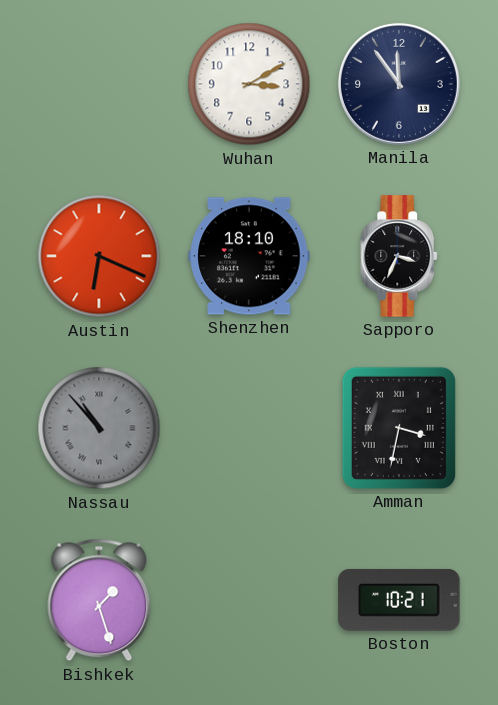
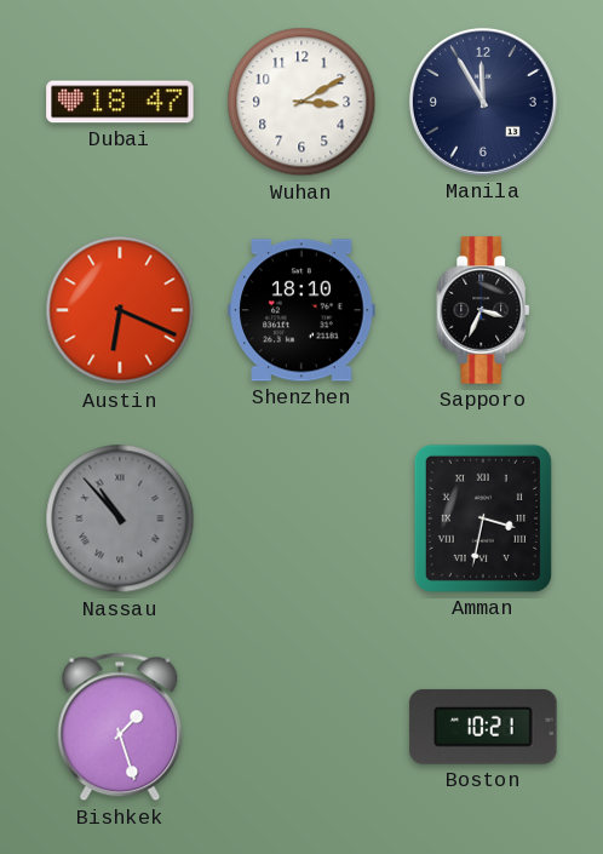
Dubai: none -> 18:47
Manila: 11:54 -> 11:55
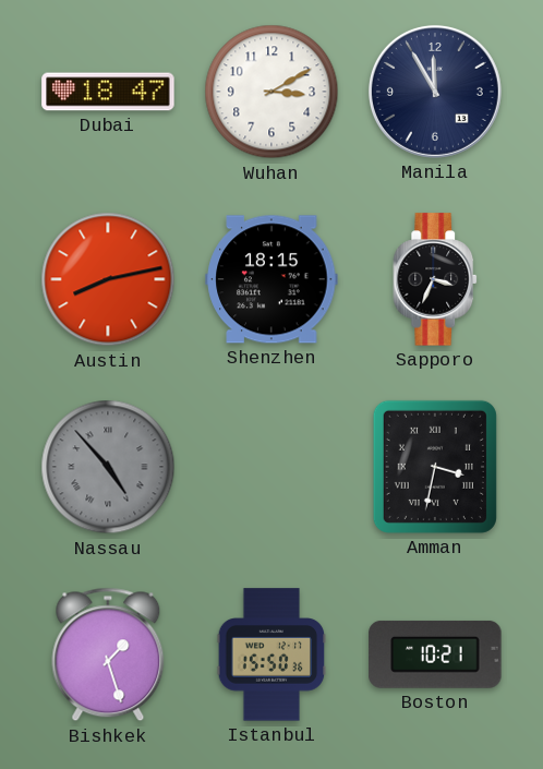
Austin: 6:19 -> 8:13
Shenzhen: 18:10 -> 18:15
Nassau: 10:53 -> 4:53
Istanbul: none -> 15:50
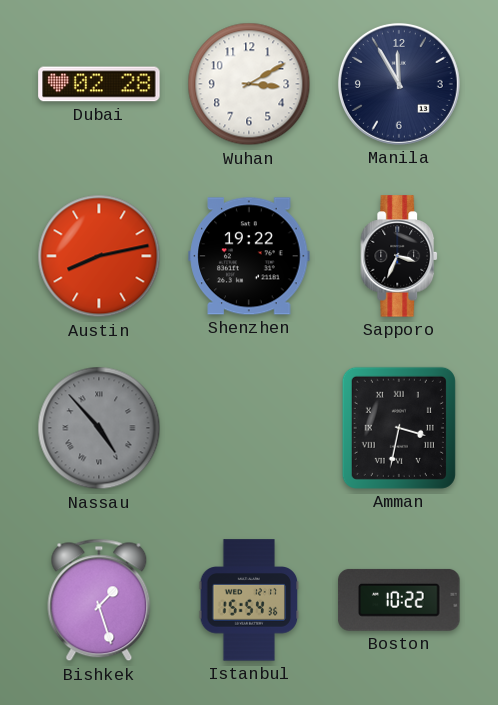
Dubai: 18:47 -> 02:28
Shenzhen: 18:15 -> 19:22
Istanbul: 15:50 -> 15:54
Boston: 10:21 -> 10:22
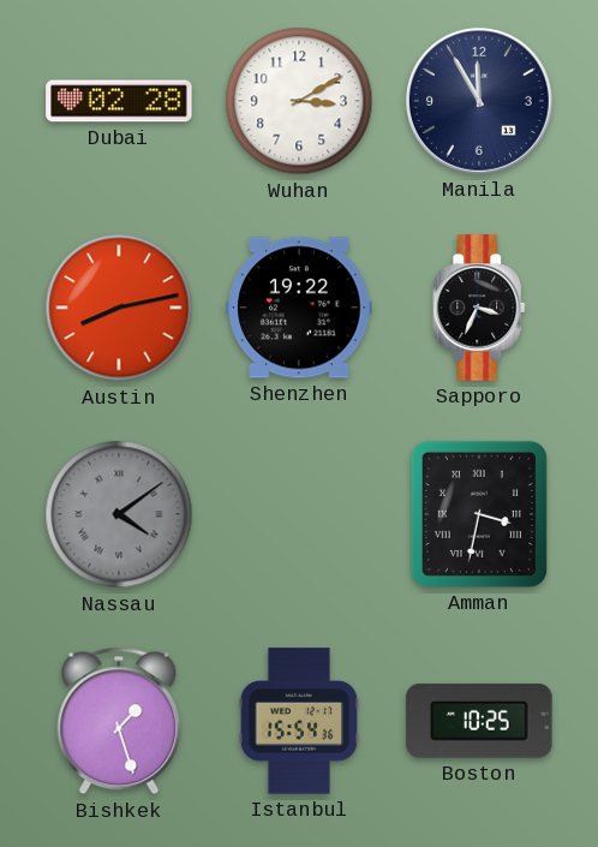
Nassau: 4:53 -> 4:09
Boston: 10:22 -> 10:25
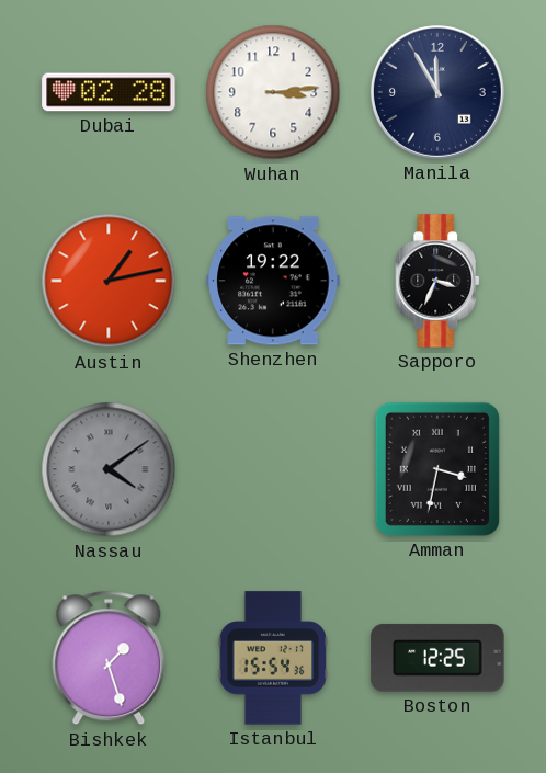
Wuhan: 3:10 -> 3:14
Austin: 8:13 -> 1:13
Boston: 10:25 -> 12:25
